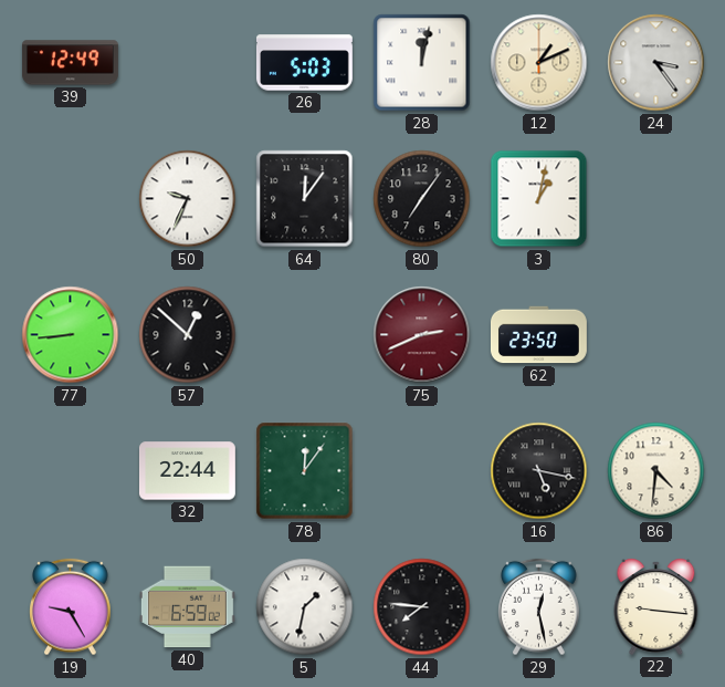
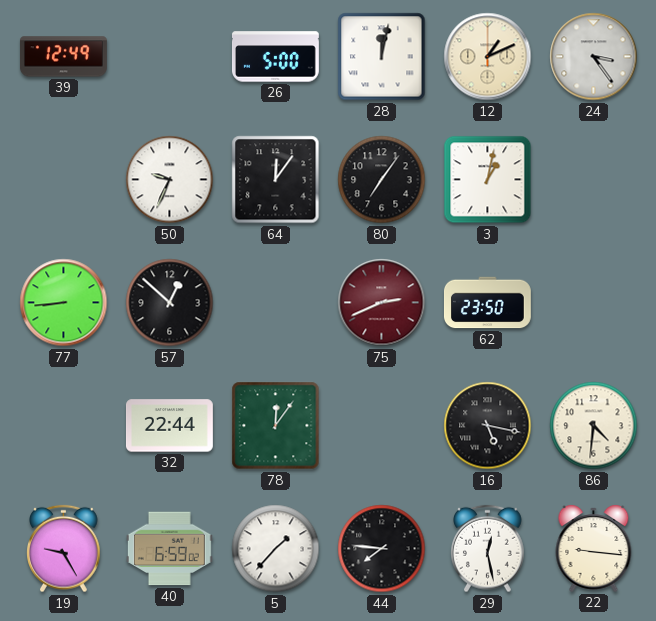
26: 5:03 -> 5:00
5: 1:32 -> 1:37
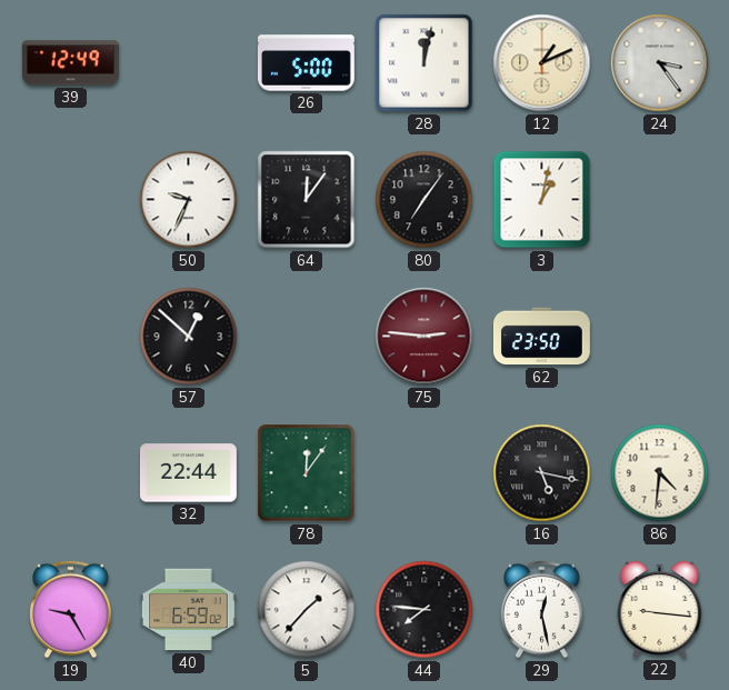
77: 8:44 -> none
75: 2:41 -> 2:46
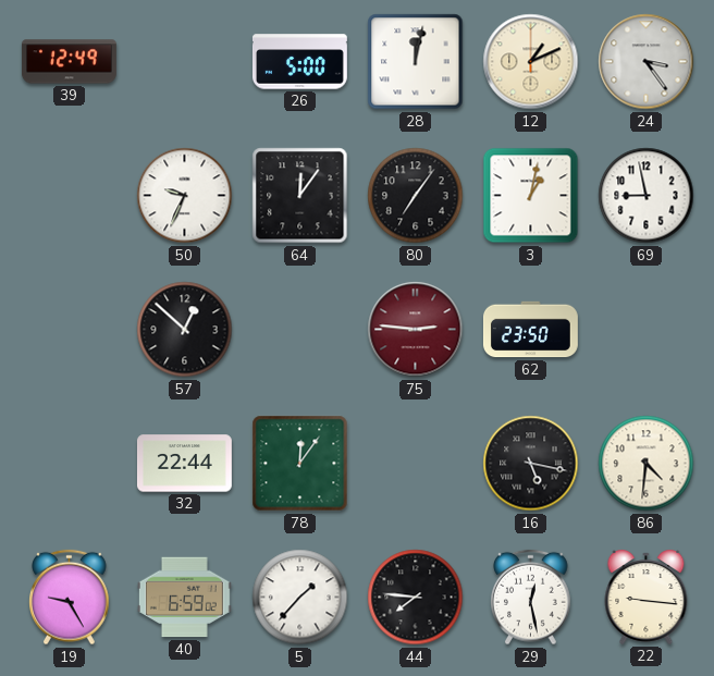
69: none -> 8:58
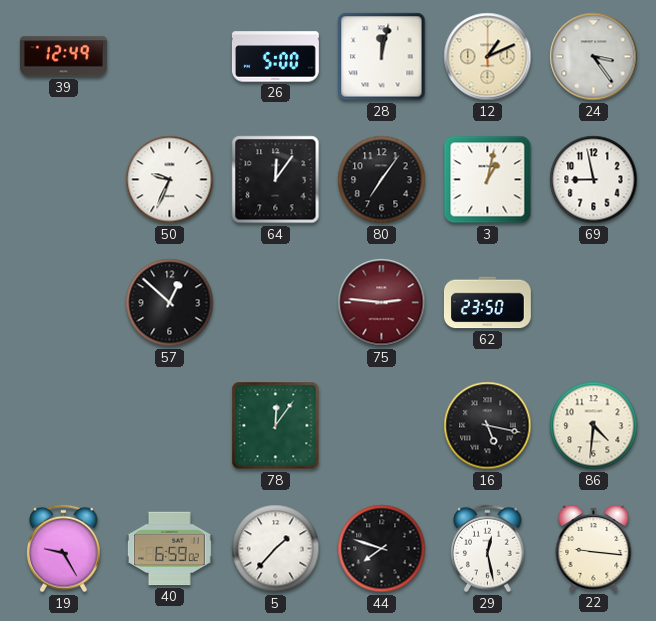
32: 22:44 -> none
44: 7:46 -> 7:48
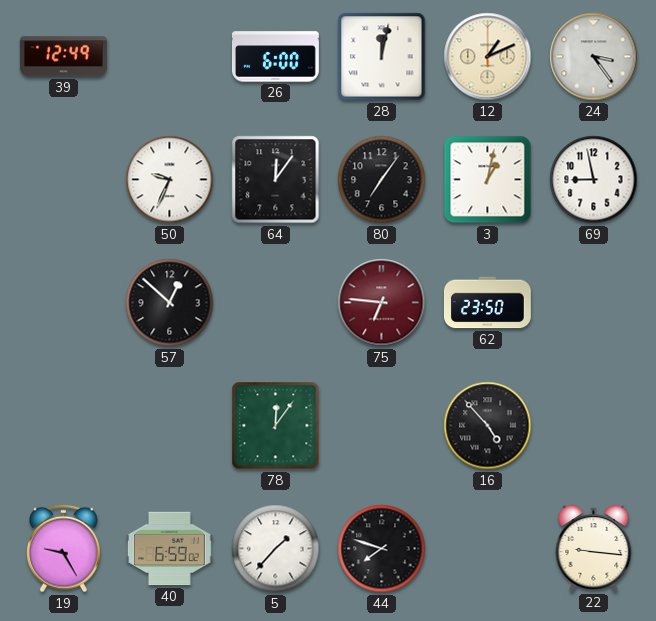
26: 5:00 -> 6:00
75: 2:46 -> 6:46
16: 5:17 -> 4:53
86: 4:31 -> none
29: 12:28 -> none
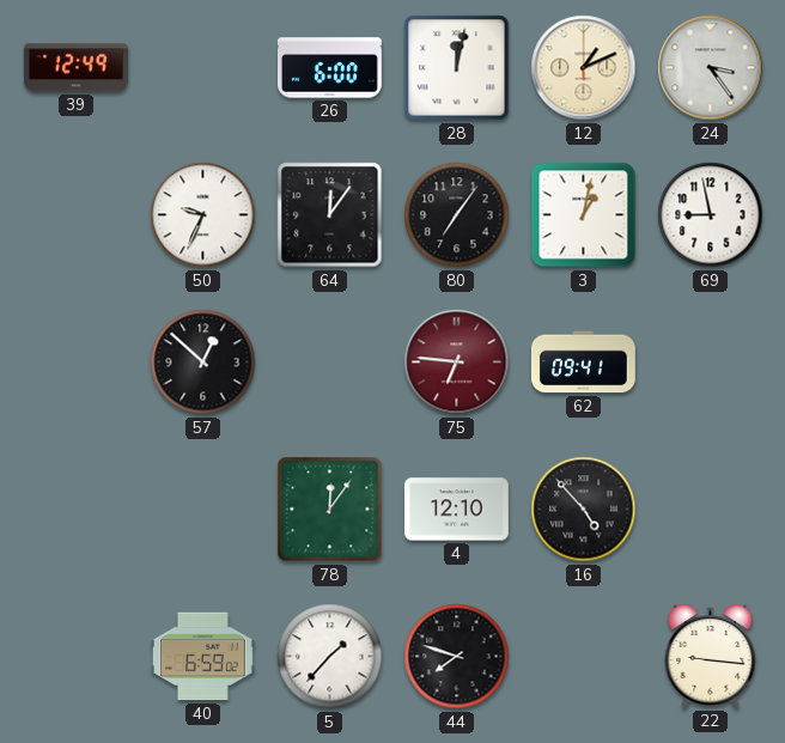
62: 23:50 -> 09:41
4: none -> 12:10
19: 9:25 -> none
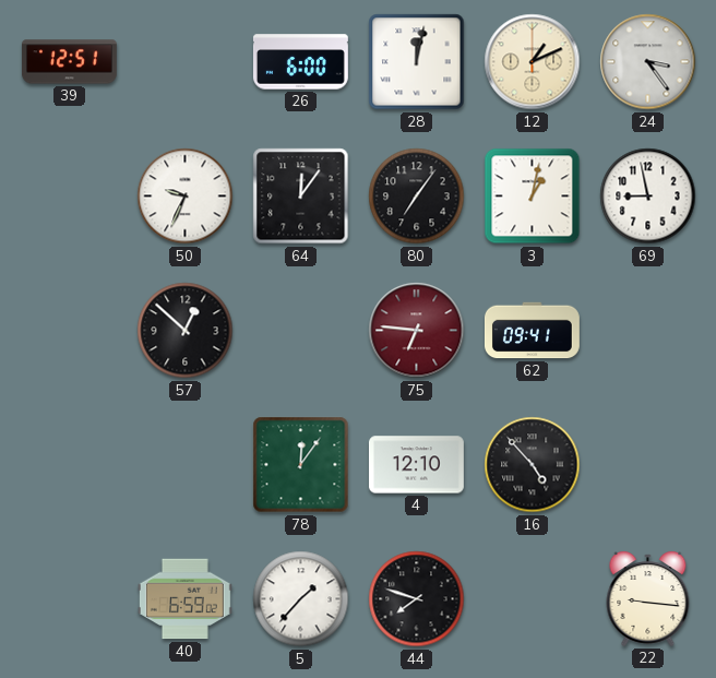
39: 12:49 -> 12:51
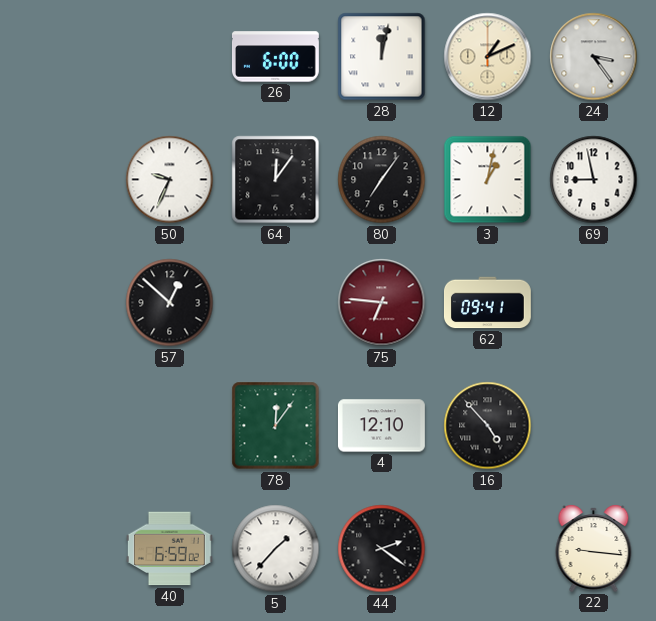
39: 12:51 -> none
44: 7:48 -> 2:21
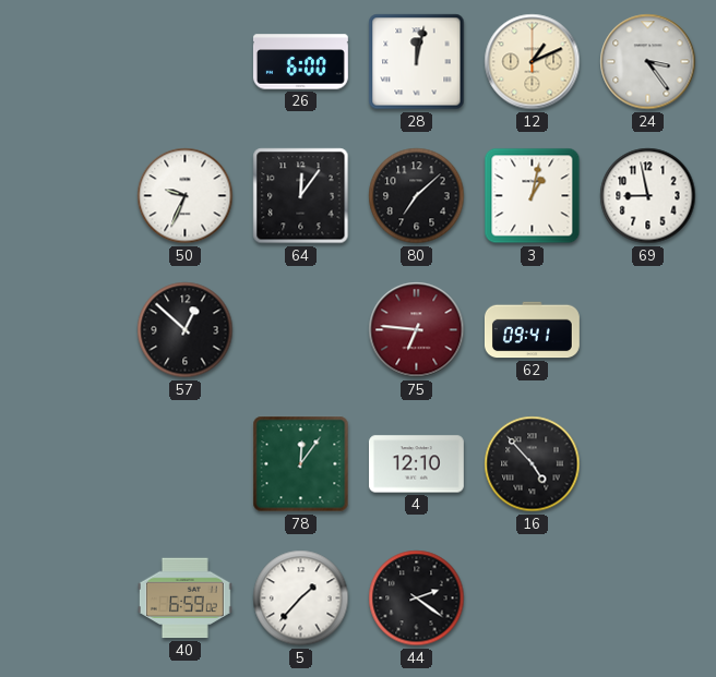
80: 7:06 -> 7:08
22: 9:16 -> none
